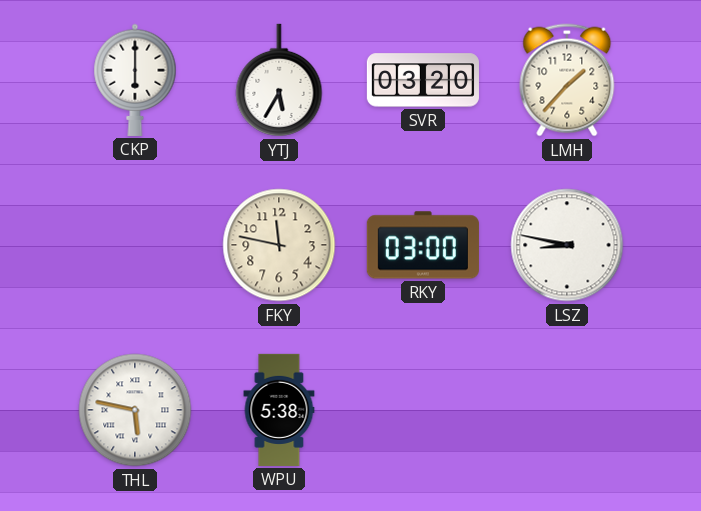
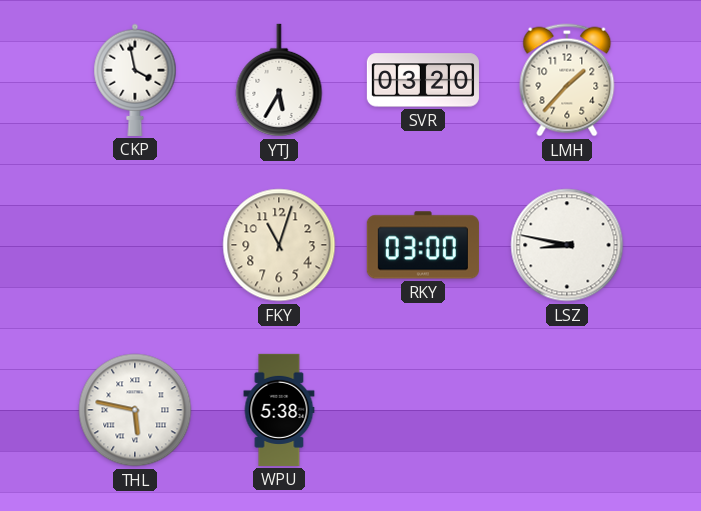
CKP: 6:00 -> 3:58
FKY: 11:47 -> 11:03
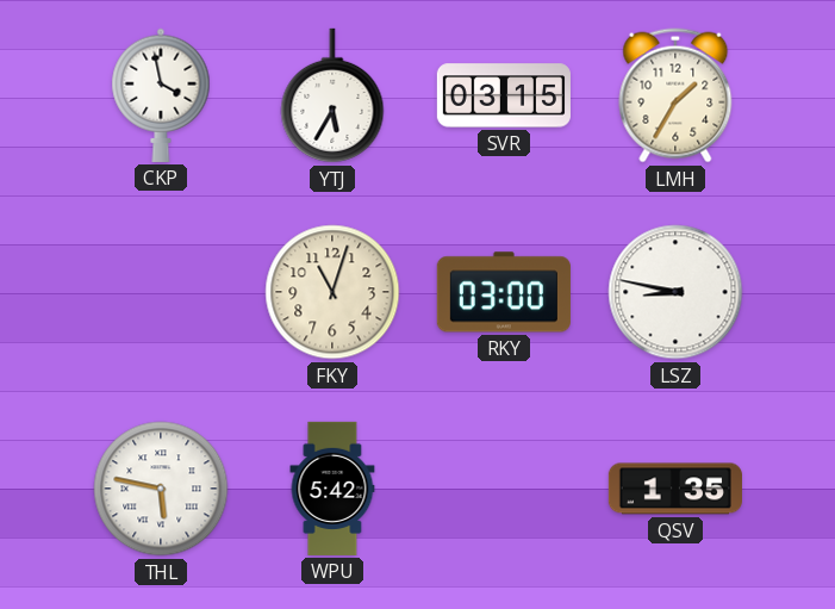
SVR: 03:20 -> 03:15
LMH: 1:37 -> 1:35
WPU: 5:38 -> 5:42
QSV: none -> 1:35
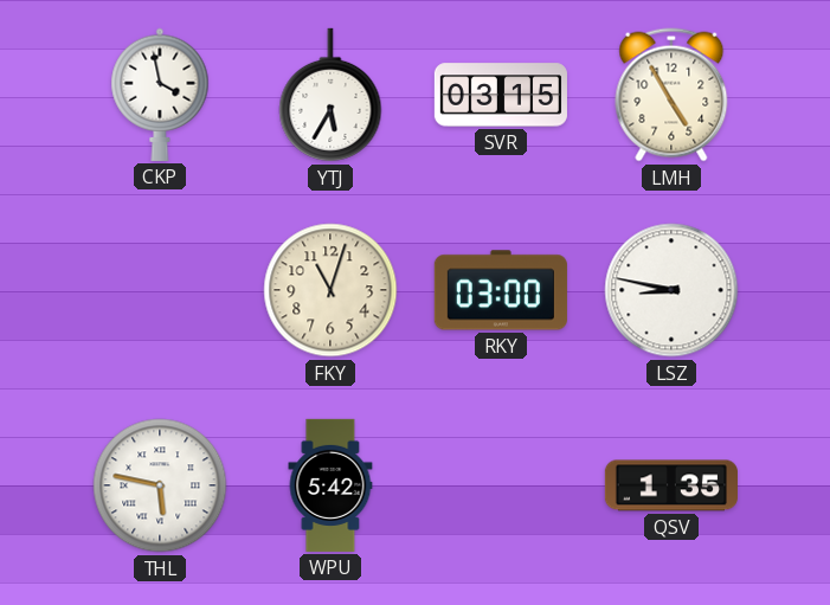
LMH: 1:35 -> 4:55
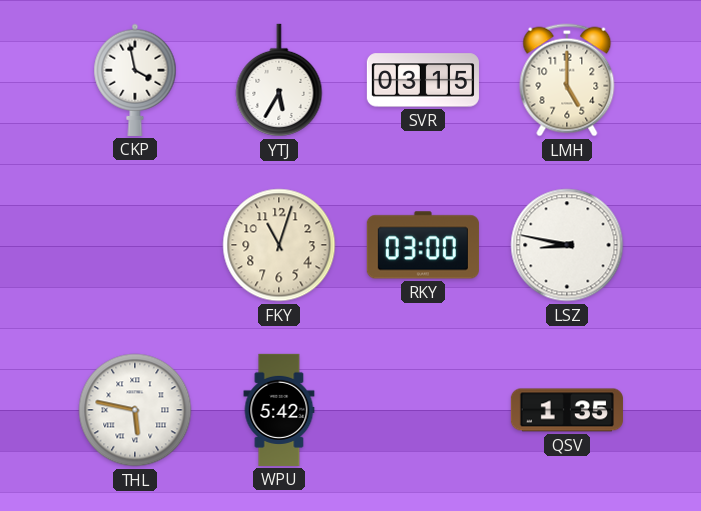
LMH: 4:55 -> 5:00
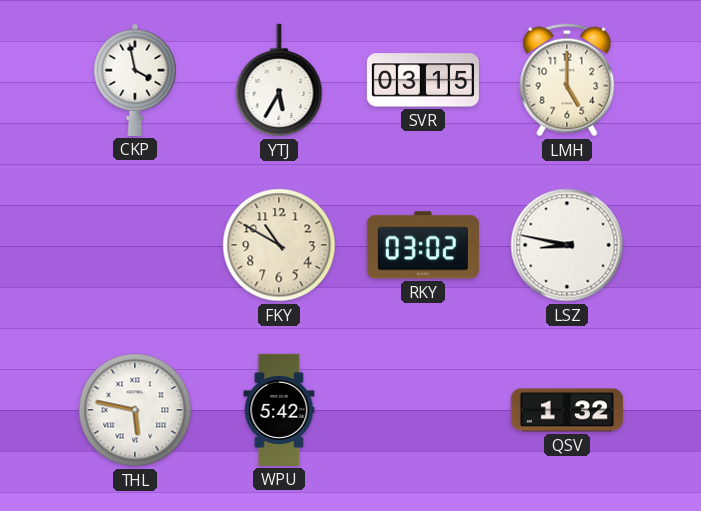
FKY: 11:03 -> 10:50
RKY: 03:00 -> 03:02
QSV: 1:35 -> 1:32
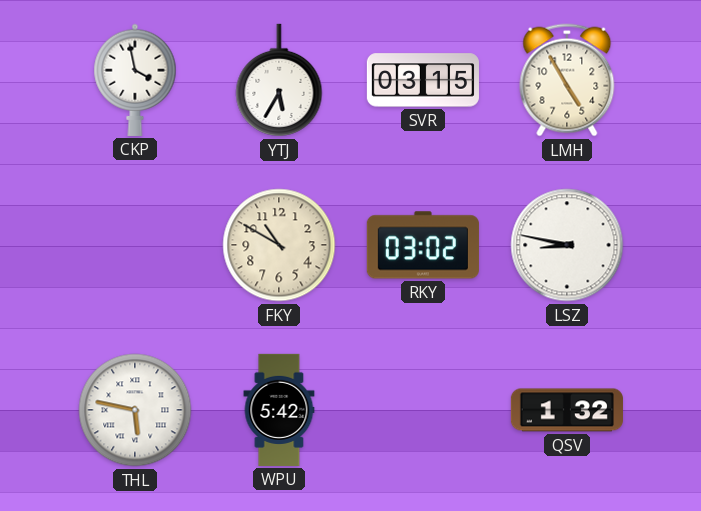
LMH: 5:00 -> 4:55
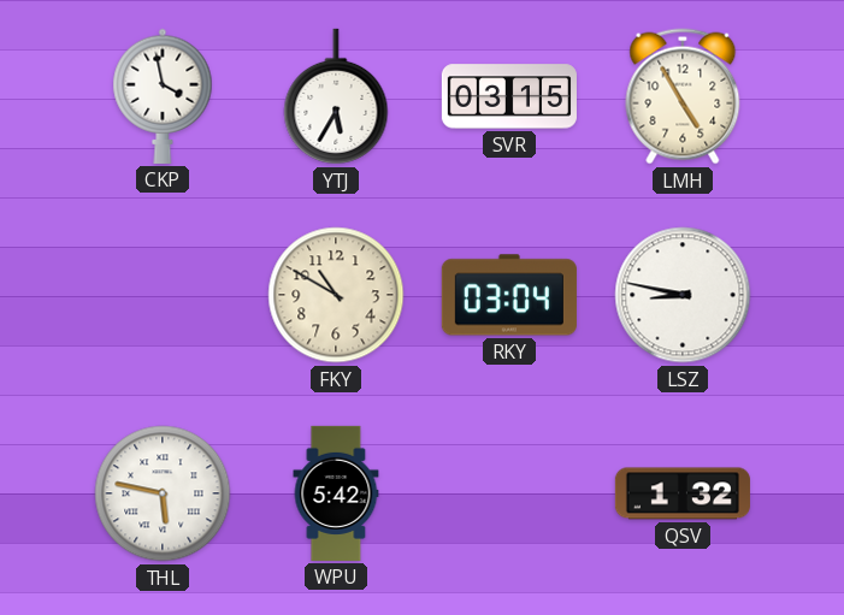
RKY: 03:02 -> 03:04
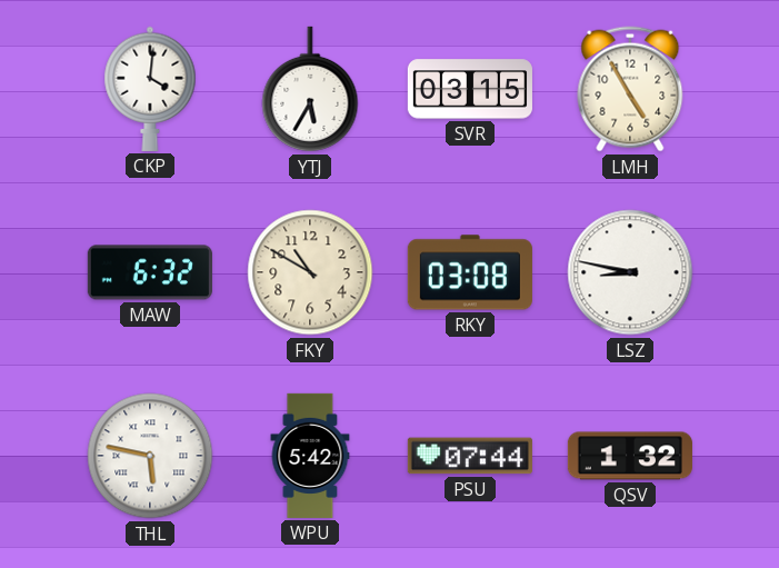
CKP: 3:58 -> 4:01
MAW: none -> 6:32
RKY: 03:04 -> 03:08
PSU: none -> 07:44
